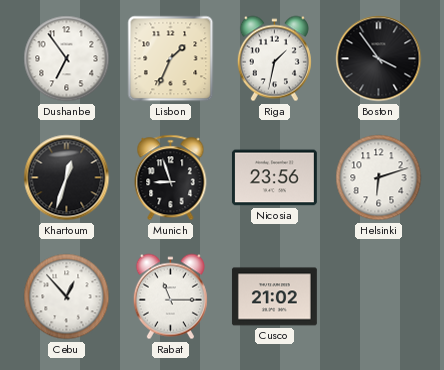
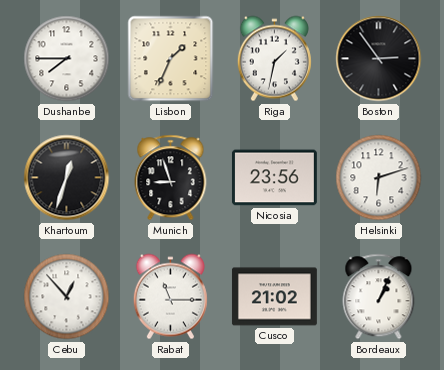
Dushanbe: 6:54 -> 7:45
Boston: 3:54 -> 2:54
Bordeaux: none -> 1:04
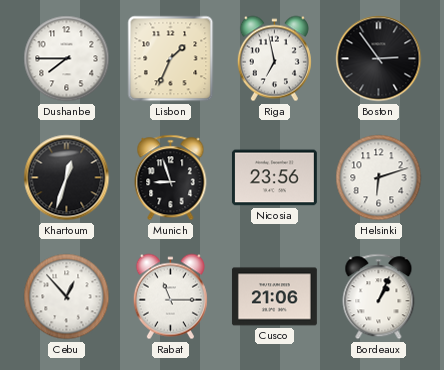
Riga: 1:32 -> 6:58
Cusco: 21:02 -> 21:06
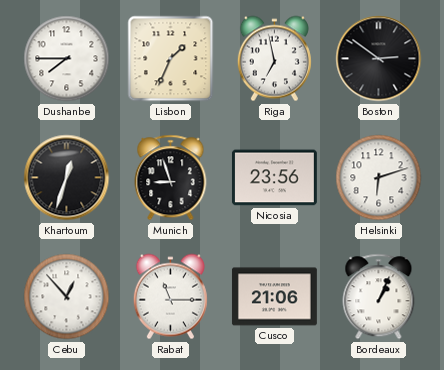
Boston: 2:54 -> 2:51
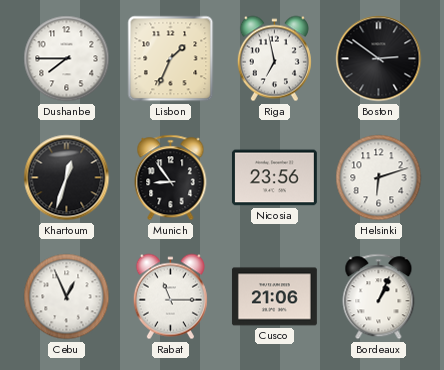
Munich: 8:57 -> 8:54
Cebu: 12:53 -> 12:56
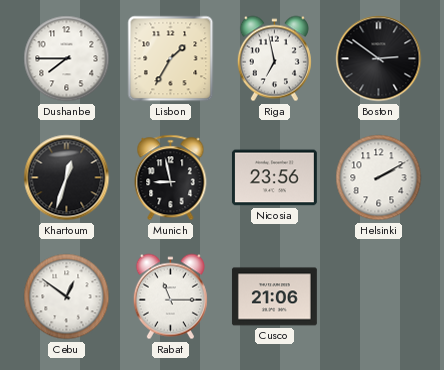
Lisbon: 1:34 -> 1:35
Munich: 8:54 -> 8:58
Helsinki: 6:12 -> 2:10
Cebu: 12:56 -> 12:51
Bordeaux: 1:04 -> none
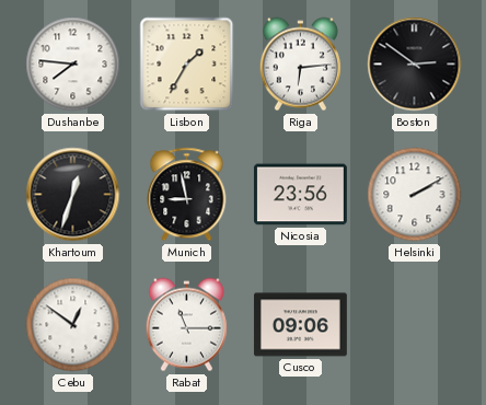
Dushanbe: 7:45 -> 7:46
Riga: 6:58 -> 6:14
Cusco: 21:06 -> 09:06
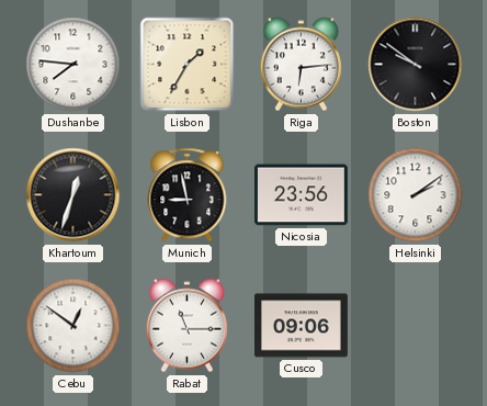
Boston: 2:51 -> 9:51
Helsinki: 2:10 -> 2:09
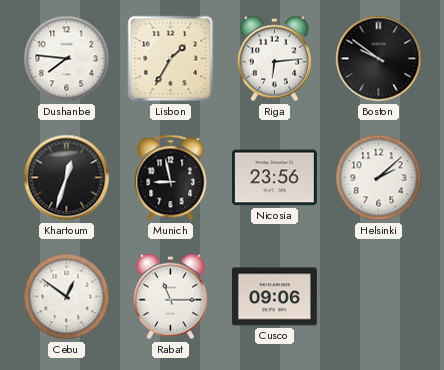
Helsinki: 2:09 -> 2:08
